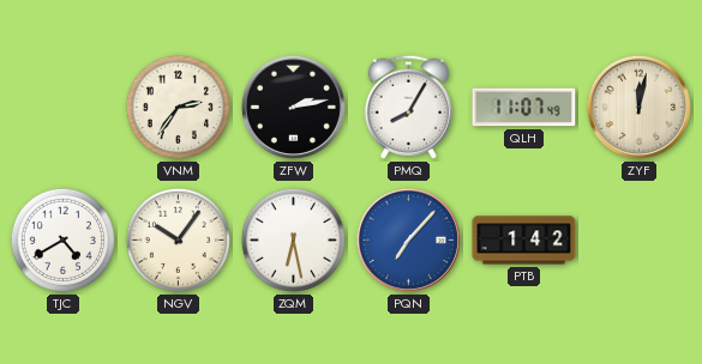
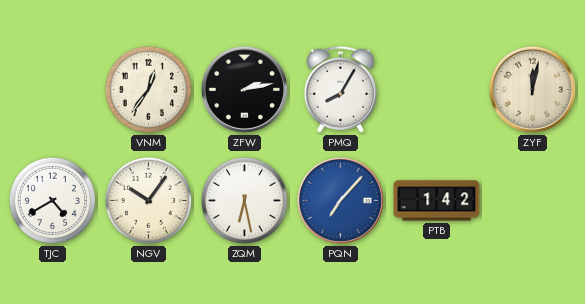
VNM: 2:36 -> 12:36
QLH: 11:07 -> none
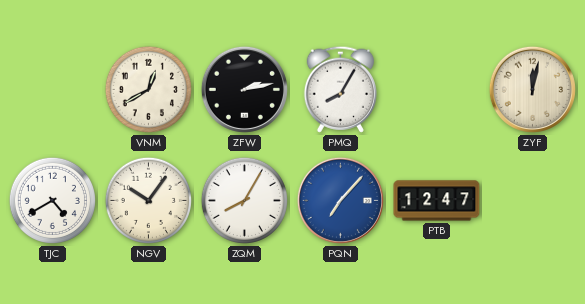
VNM: 12:36 -> 12:40
ZQM: 6:28 -> 8:05
PTB: 1:42 -> 12:47
